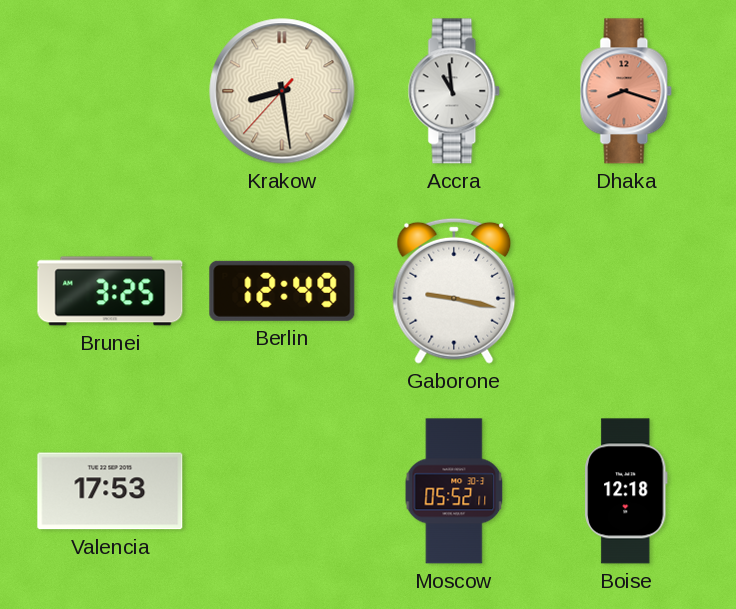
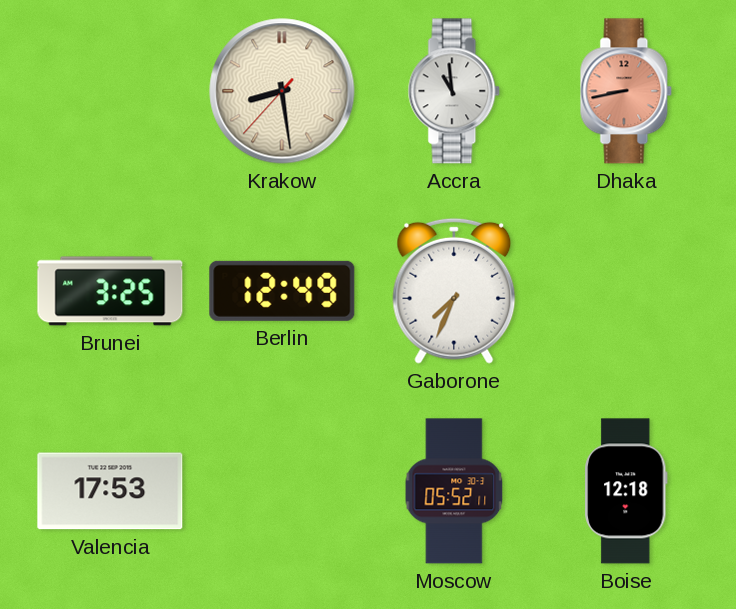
Dhaka: 8:18 -> 8:43
Gaborone: 9:17 -> 7:34
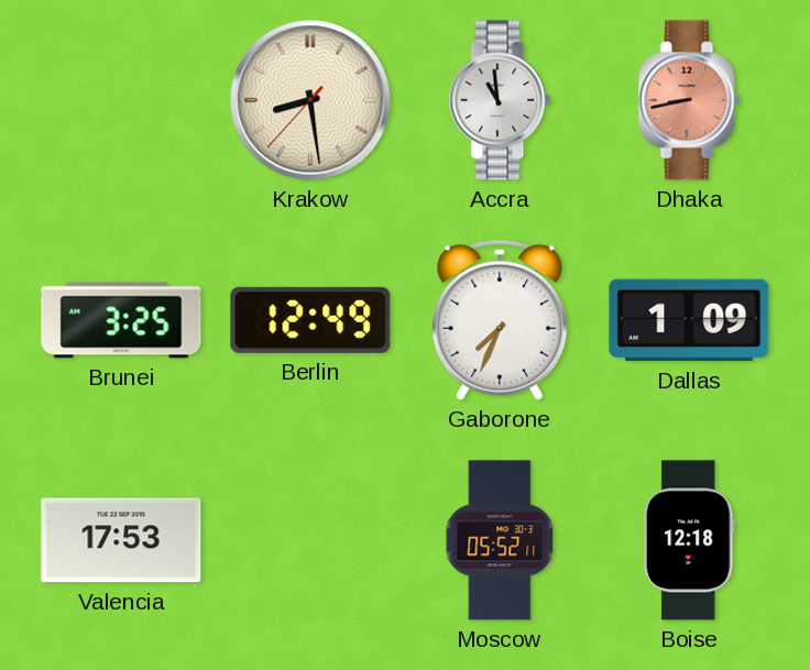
Dallas: none -> 1:09
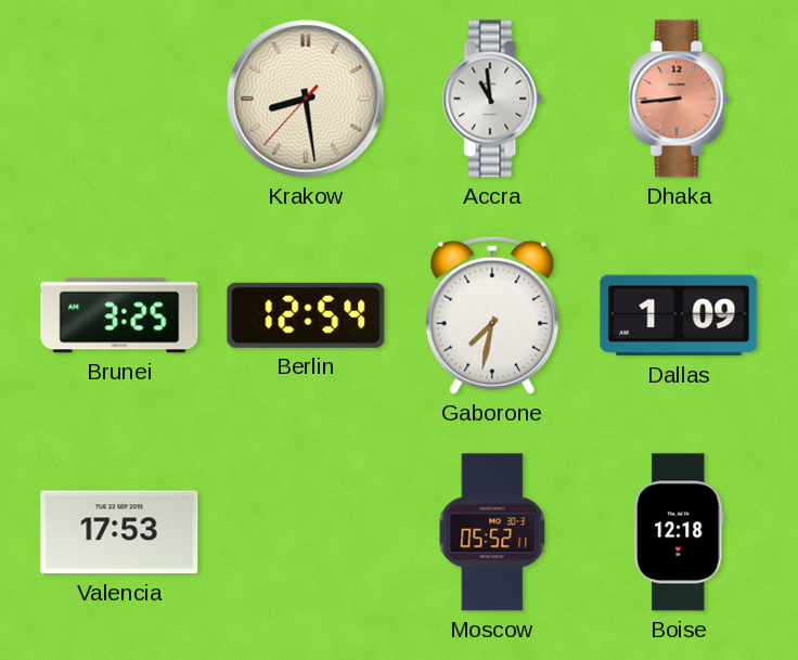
Dhaka: 8:43 -> 8:44
Berlin: 12:49 -> 12:54
Gaborone: 7:34 -> 7:32
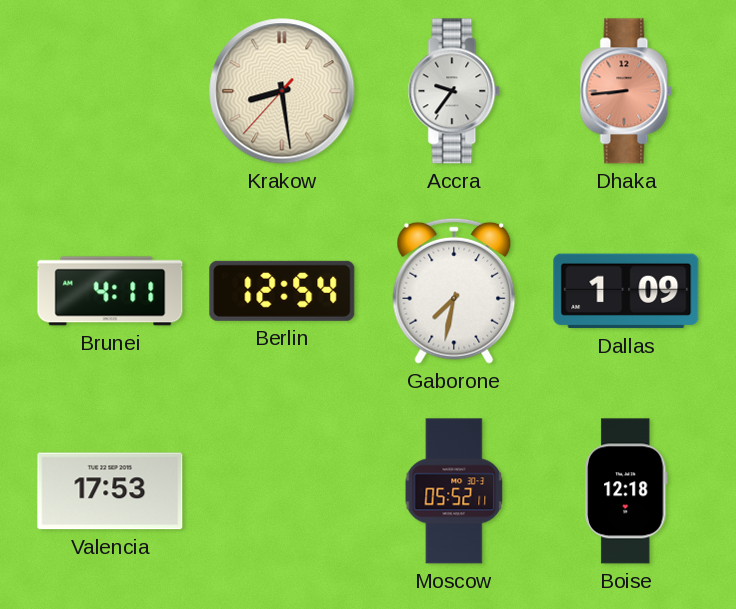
Accra: 10:59 -> 9:36
Brunei: 3:25 -> 4:11
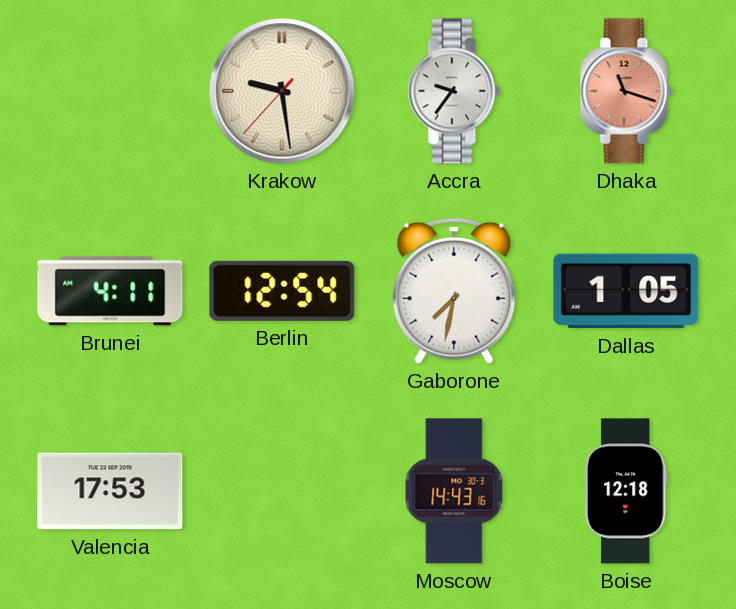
Krakow: 8:28 -> 9:28
Dhaka: 8:44 -> 11:18
Dallas: 1:09 -> 1:05
Moscow: 05:52 -> 14:43
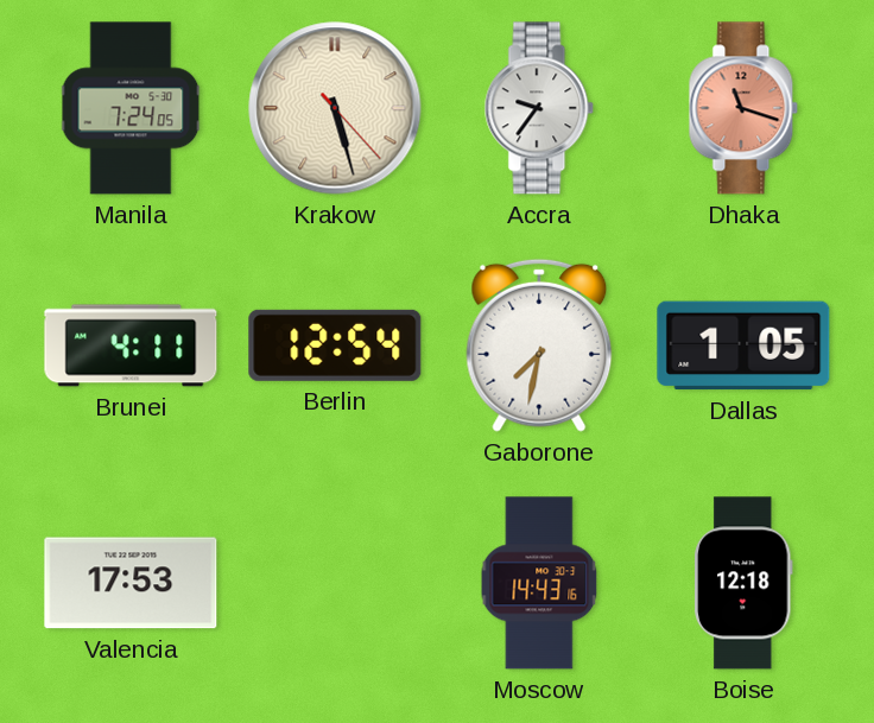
Manila: none -> 7:24
Krakow: 9:28 -> 5:27
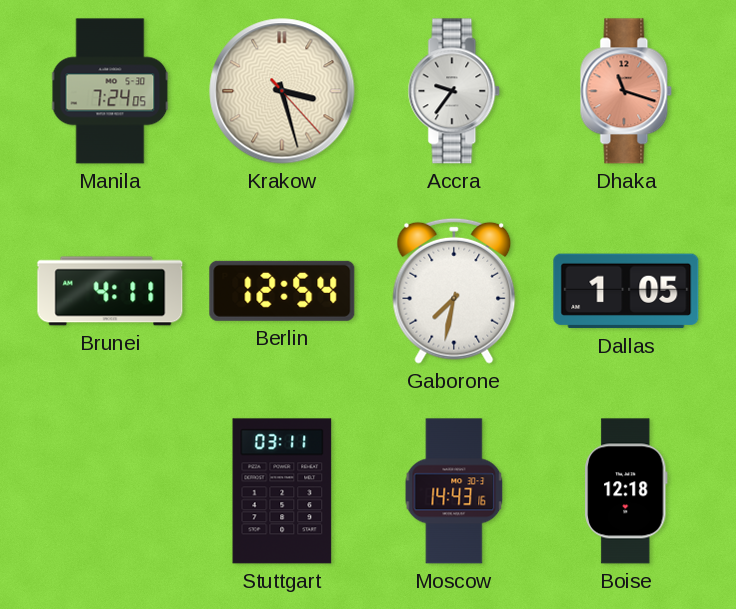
Krakow: 5:27 -> 3:27
Valencia: 17:53 -> none
Stuttgart: none -> 03:11
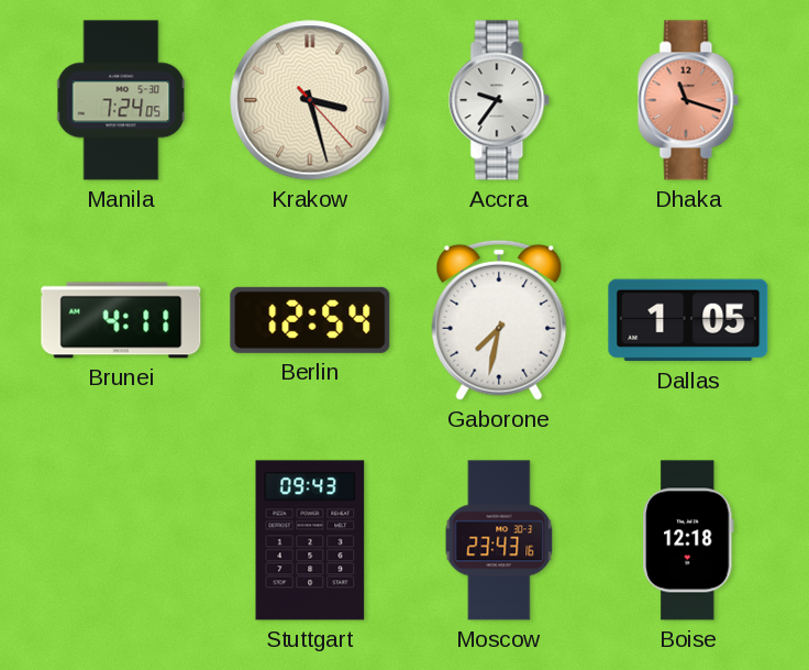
Stuttgart: 03:11 -> 09:43
Moscow: 14:43 -> 23:43
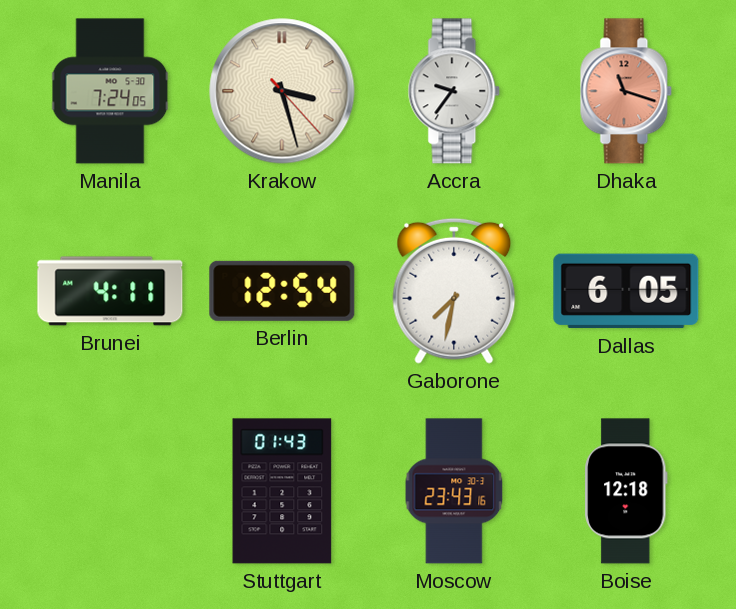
Dallas: 1:05 -> 6:05
Stuttgart: 09:43 -> 01:43
